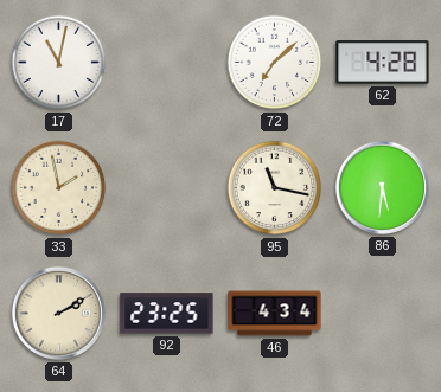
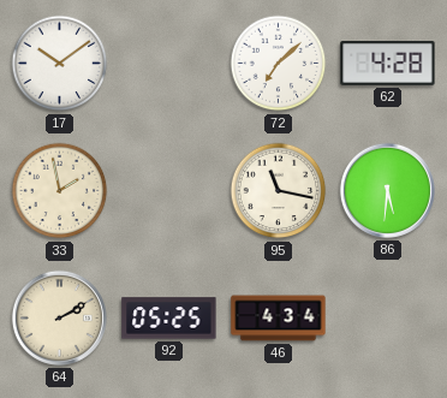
17: 11:02 -> 10:09
92: 23:25 -> 05:25
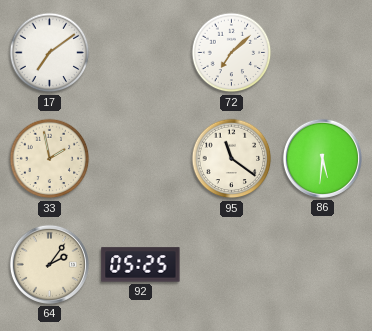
17: 10:09 -> 7:09
62: 4:28 -> none
95: 11:17 -> 11:21
64: 2:10 -> 2:06
46: 4:34 -> none
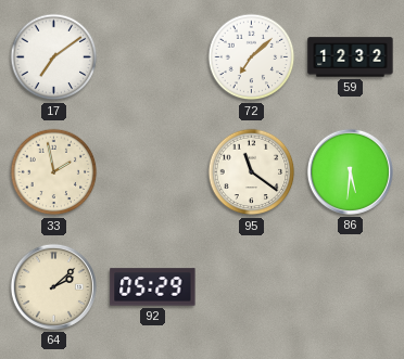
59: none -> 12:32
64: 2:06 -> 2:08
92: 05:25 -> 05:29
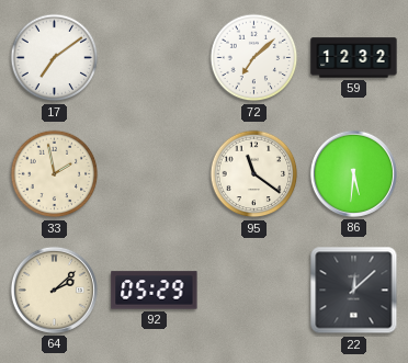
22: none -> 12:08
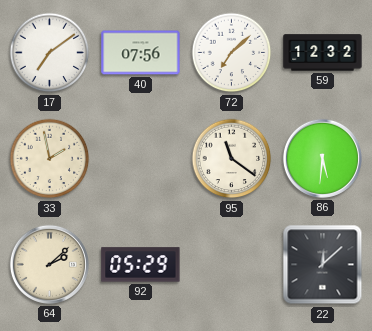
40: none -> 07:56
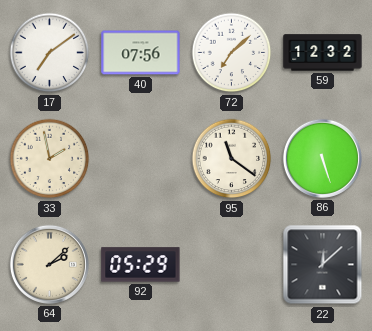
86: 5:31 -> 5:27
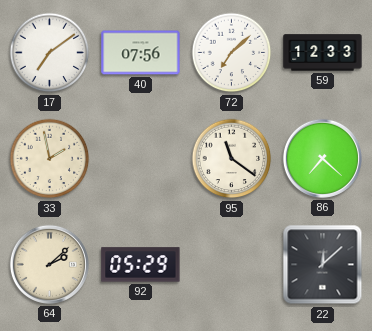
59: 12:32 -> 12:33
86: 5:27 -> 7:22
